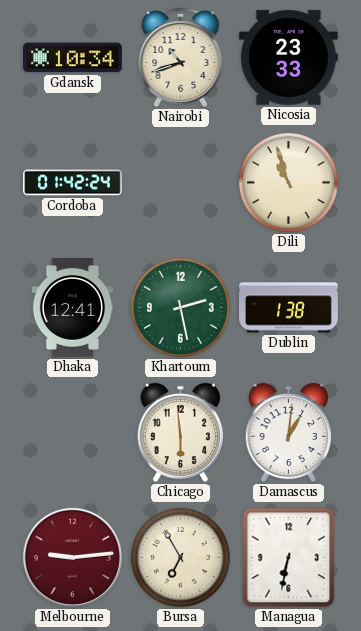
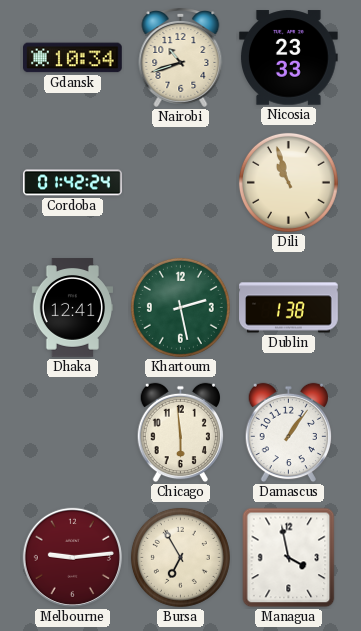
Damascus: 1:01 -> 1:06
Managua: 6:32 -> 3:58
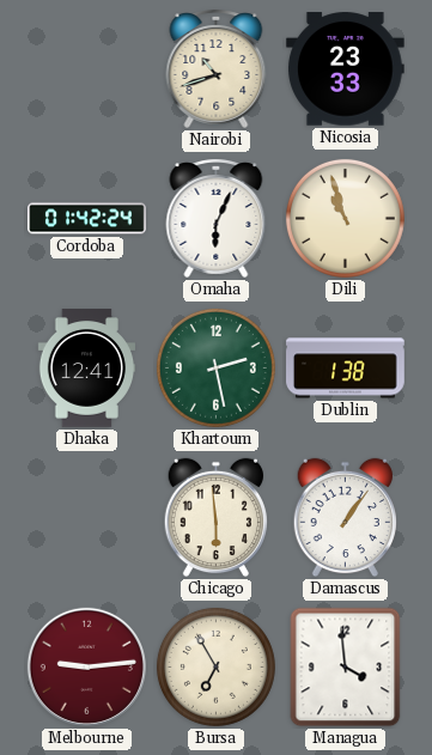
Gdansk: 10:34 -> none
Omaha: none -> 6:04
Managua: 3:58 -> 3:59
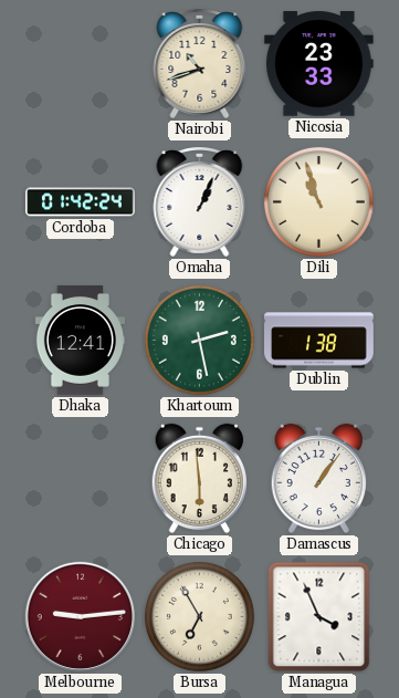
Omaha: 6:04 -> 1:04
Managua: 3:59 -> 3:56
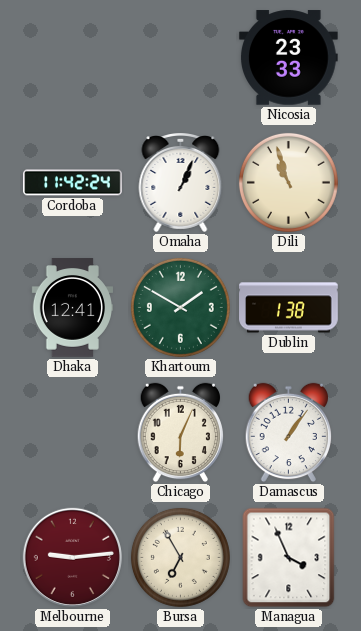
Nairobi: 10:42 -> none
Cordoba: 01:42 -> 11:42
Khartoum: 2:28 -> 1:50
Chicago: 5:59 -> 6:04
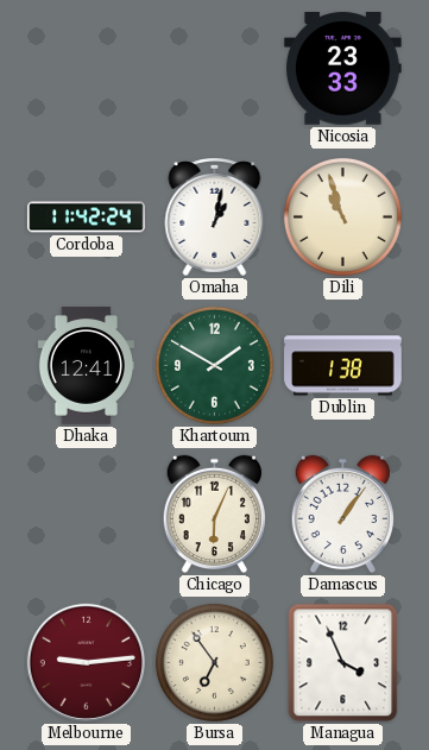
Omaha: 1:04 -> 1:02
Bursa: 6:55 -> 6:54
